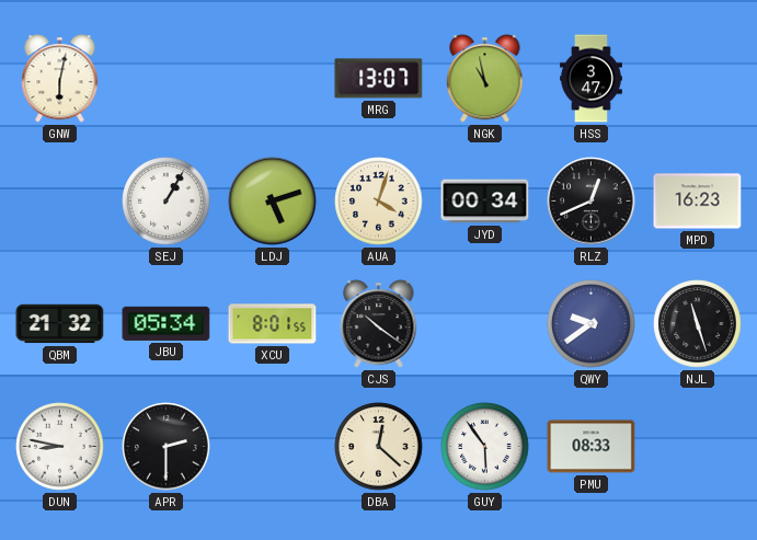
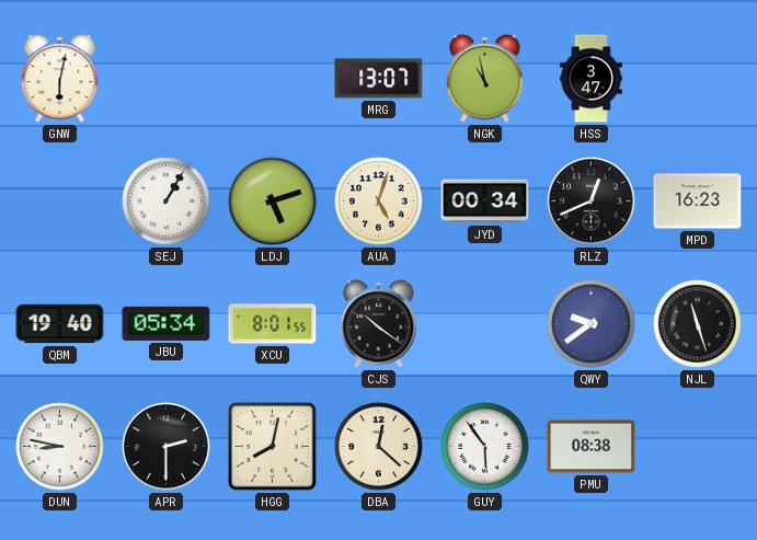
AUA: 4:03 -> 5:03
QBM: 21:32 -> 19:40
HGG: none -> 8:02
PMU: 08:33 -> 08:38
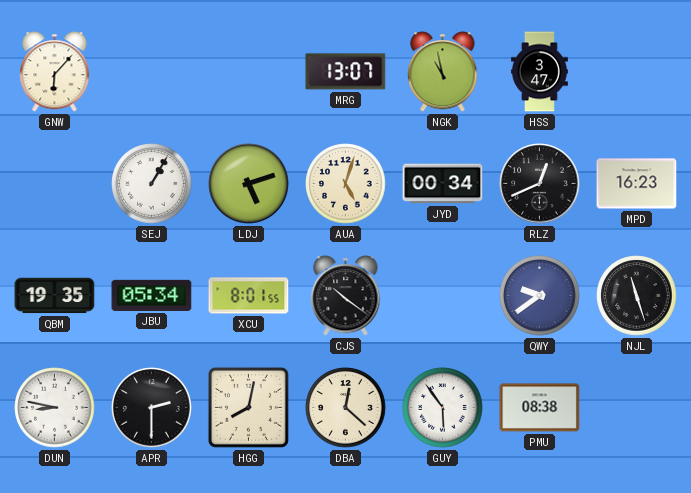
GNW: 6:02 -> 6:07
QBM: 19:40 -> 19:35
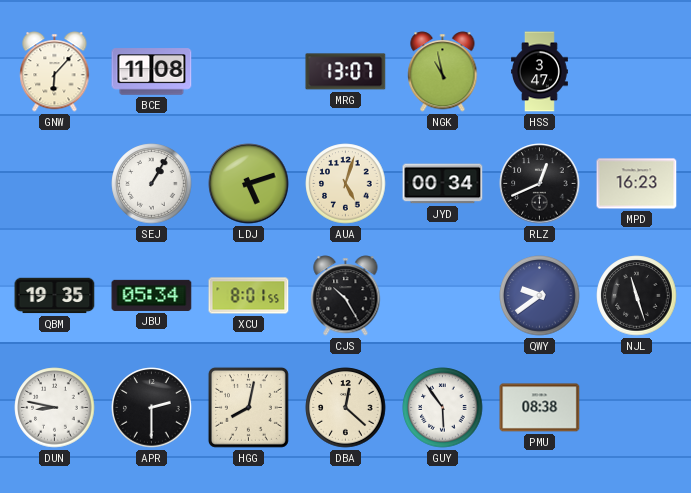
BCE: none -> 11:08
CJS: 10:21 -> 10:25
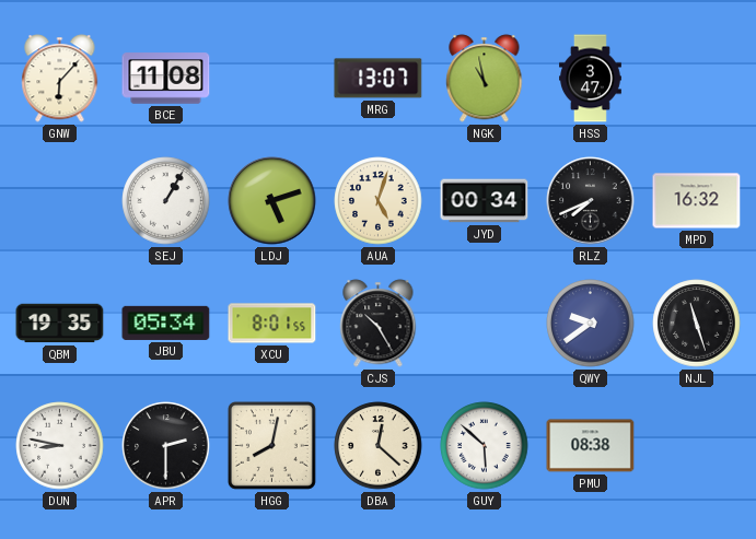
RLZ: 12:41 -> 7:41
MPD: 16:23 -> 16:32
GUY: 5:54 -> 5:52
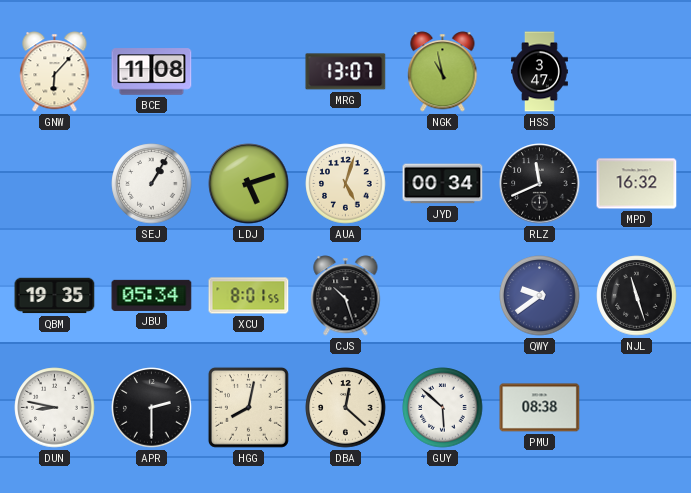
RLZ: 7:41 -> 11:41
CJS: 10:25 -> 10:27
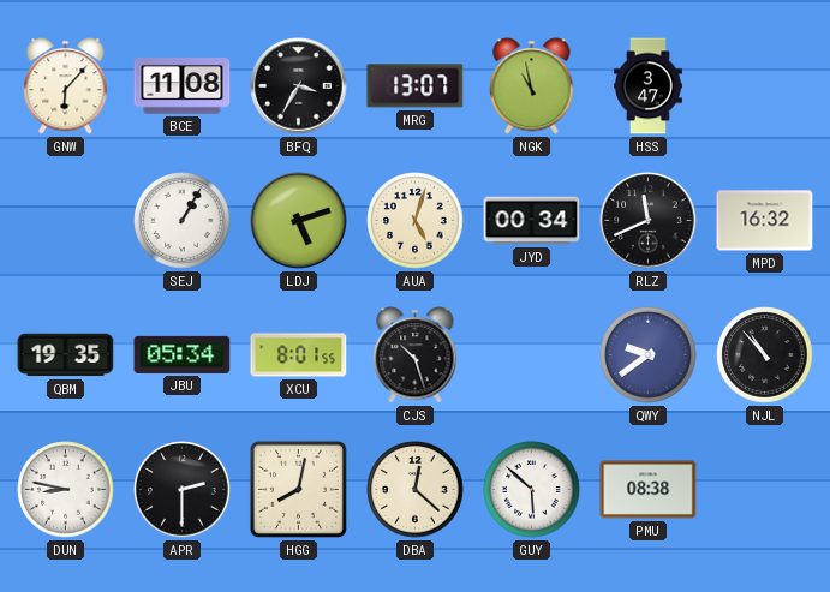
BFQ: none -> 3:35
NJL: 11:27 -> 10:53
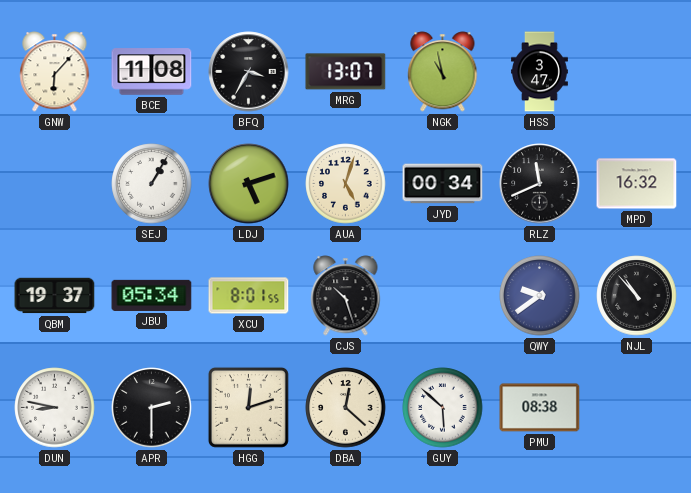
QBM: 19:35 -> 19:37
HGG: 8:02 -> 12:12
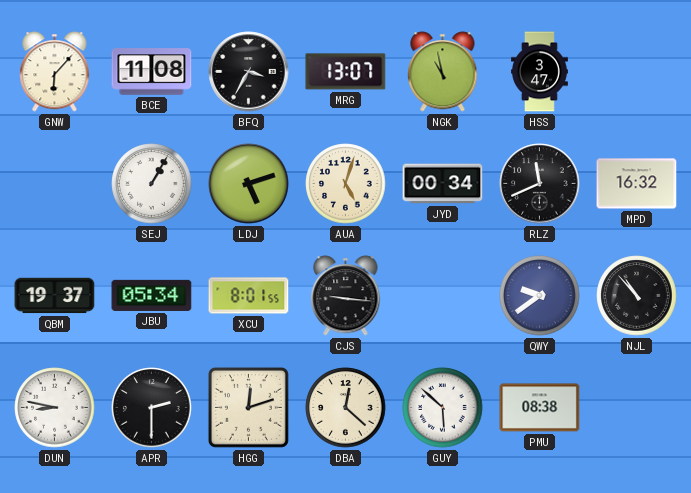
CJS: 10:27 -> 9:16
